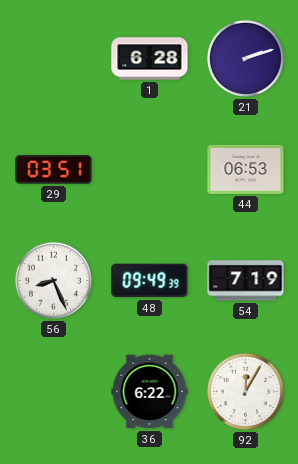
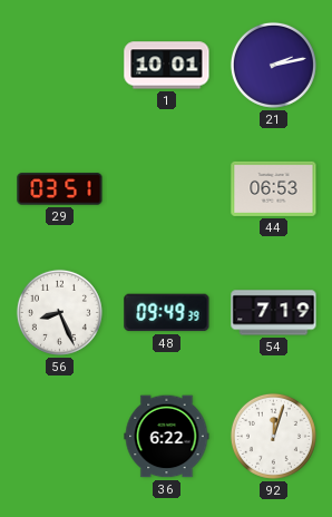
1: 6:28 -> 10:01
21: 2:12 -> 2:13
92: 12:05 -> 12:03
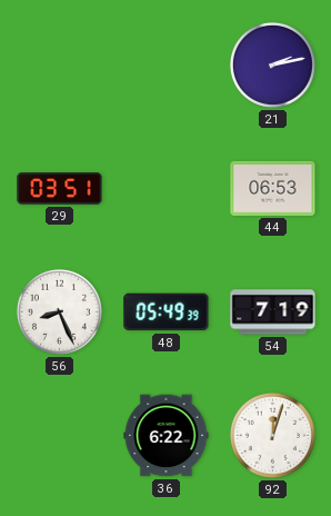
1: 10:01 -> none
48: 09:49 -> 05:49
